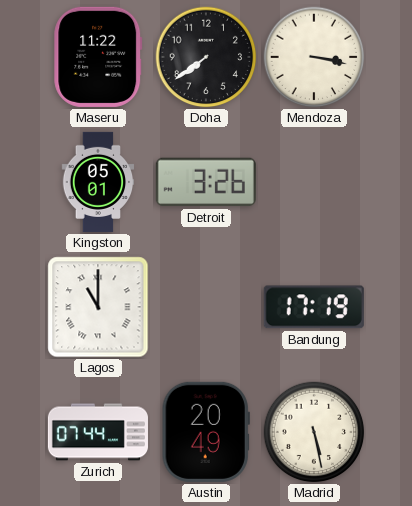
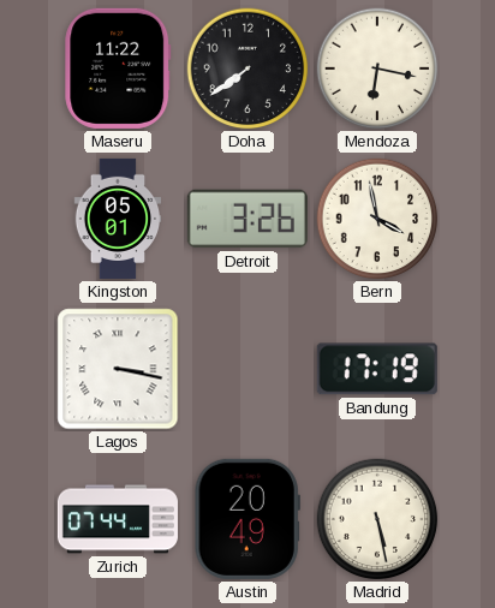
Mendoza: 3:17 -> 6:17
Bern: none -> 3:58
Lagos: 11:00 -> 3:17
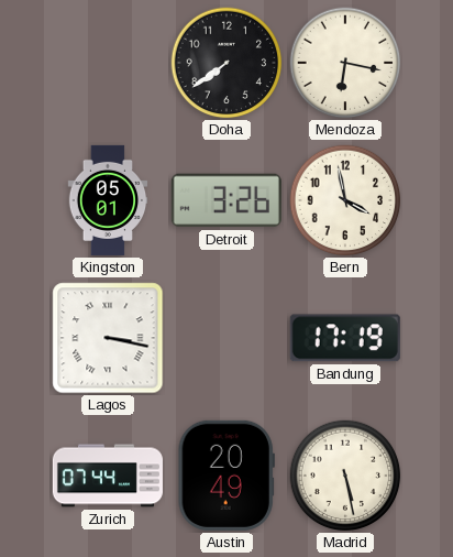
Maseru: 11:22 -> none
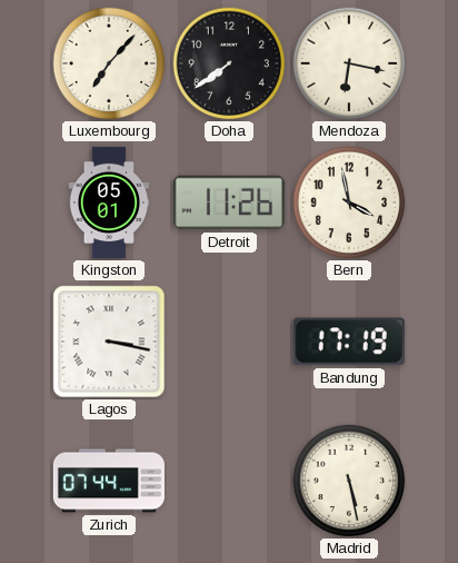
Luxembourg: none -> 7:07
Detroit: 3:26 -> 11:26
Austin: 20:49 -> none
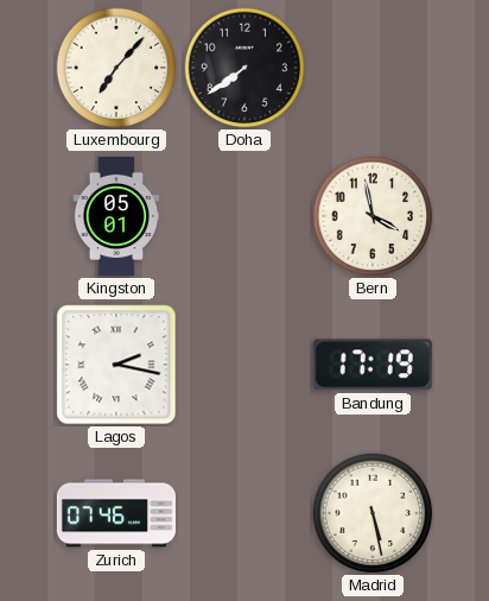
Mendoza: 6:17 -> none
Detroit: 11:26 -> none
Lagos: 3:17 -> 2:17
Zurich: 07:44 -> 07:46
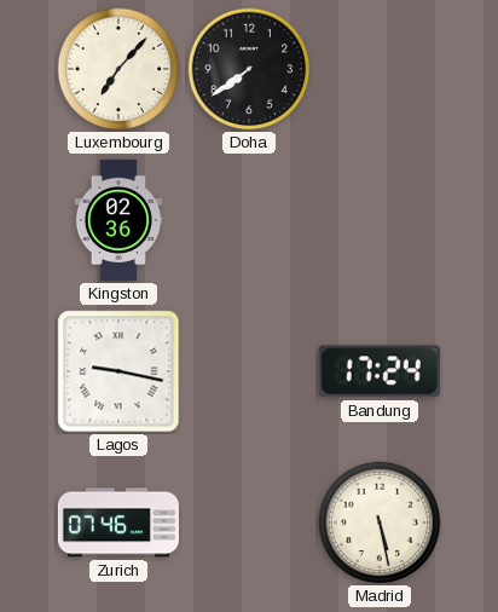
Kingston: 05:01 -> 02:36
Bern: 3:58 -> none
Lagos: 2:17 -> 9:17
Bandung: 17:19 -> 17:24
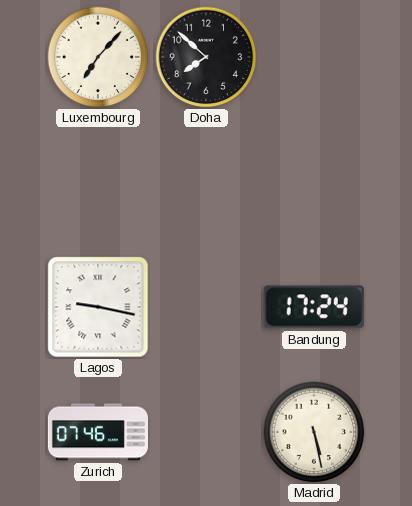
Doha: 7:39 -> 7:52
Kingston: 02:36 -> none
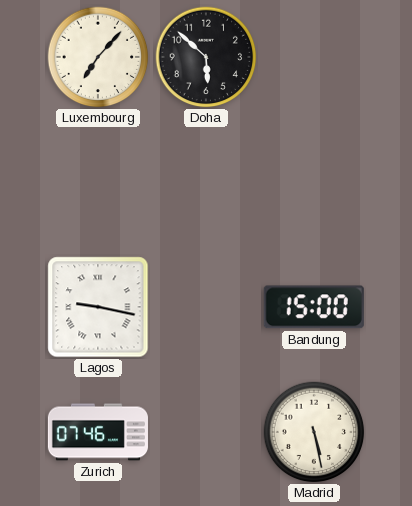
Doha: 7:52 -> 5:52
Bandung: 17:24 -> 15:00
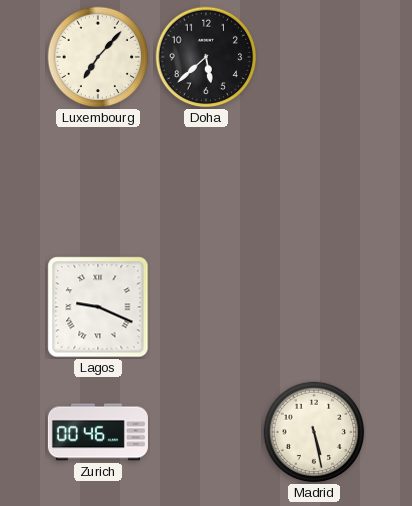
Doha: 5:52 -> 5:38
Lagos: 9:17 -> 9:19
Bandung: 15:00 -> none
Zurich: 07:46 -> 00:46
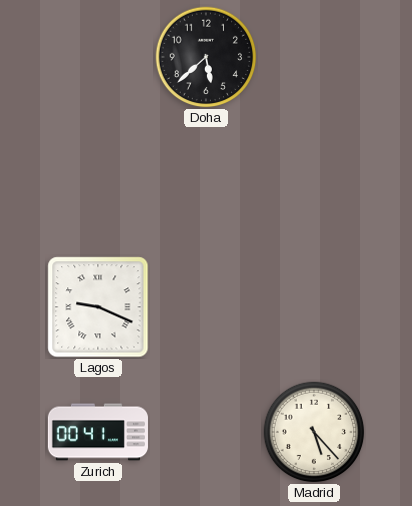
Luxembourg: 7:07 -> none
Zurich: 00:46 -> 00:41
Madrid: 5:28 -> 5:23
